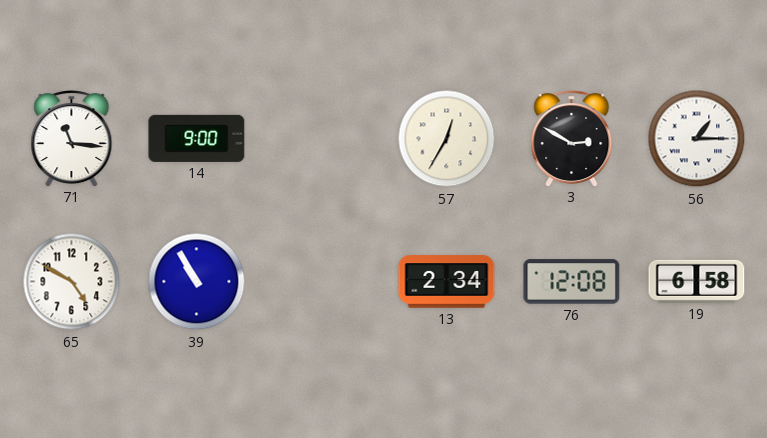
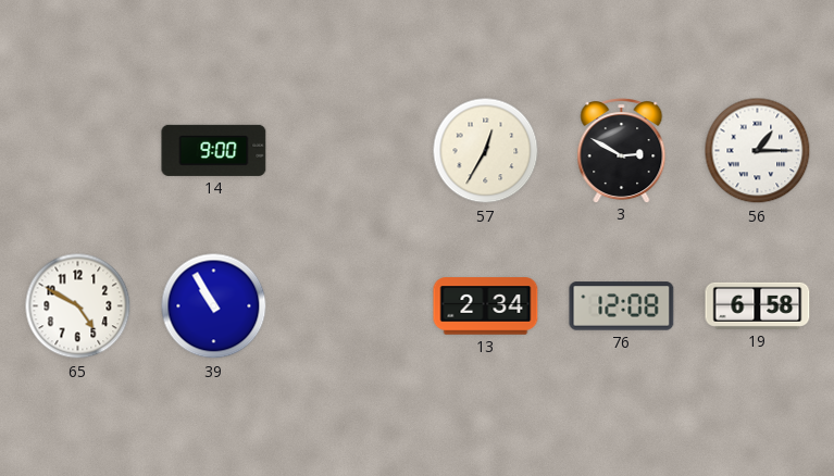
71: 11:16 -> none
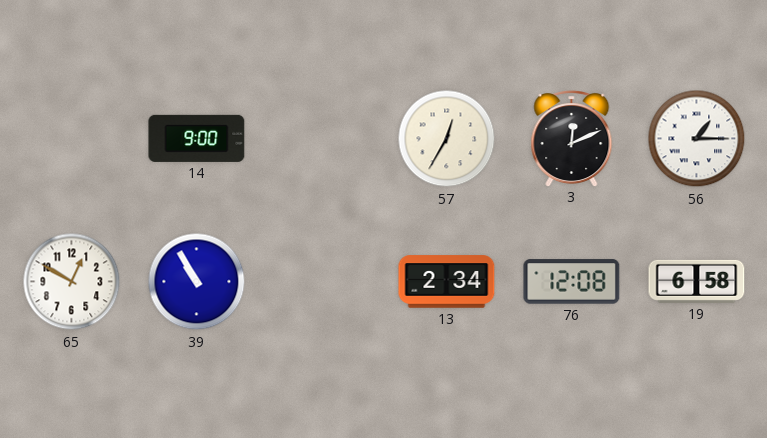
3: 2:50 -> 12:11
65: 4:50 -> 12:50
